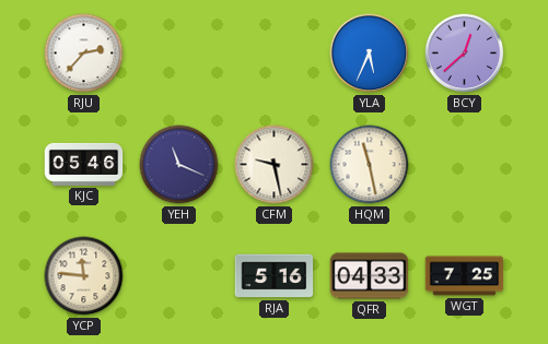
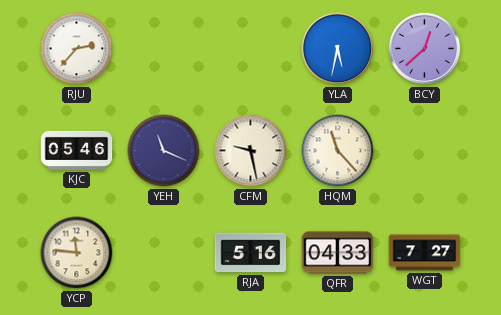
YLA: 5:34 -> 5:32
HQM: 11:28 -> 11:23
WGT: 7:25 -> 7:27
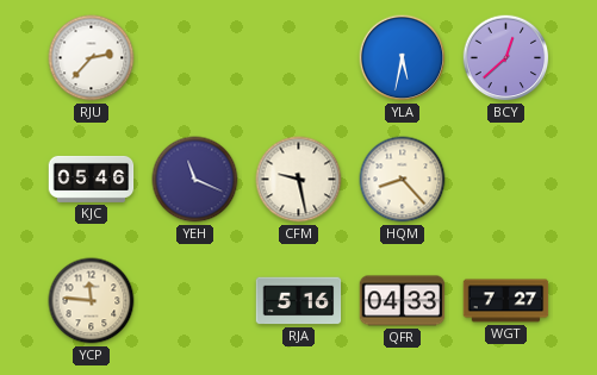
HQM: 11:23 -> 8:23
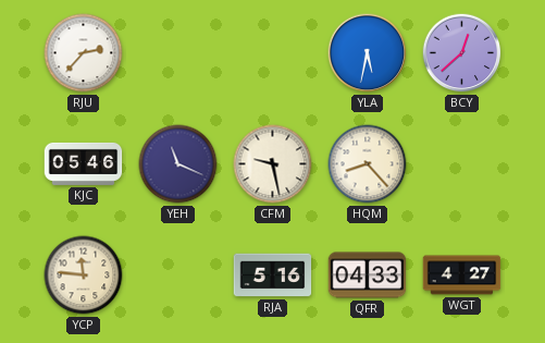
WGT: 7:27 -> 4:27
